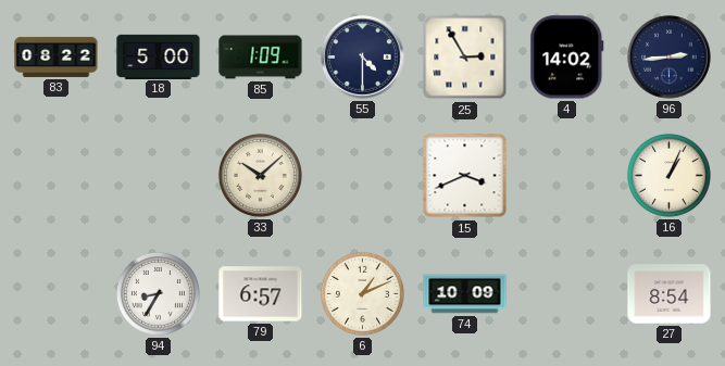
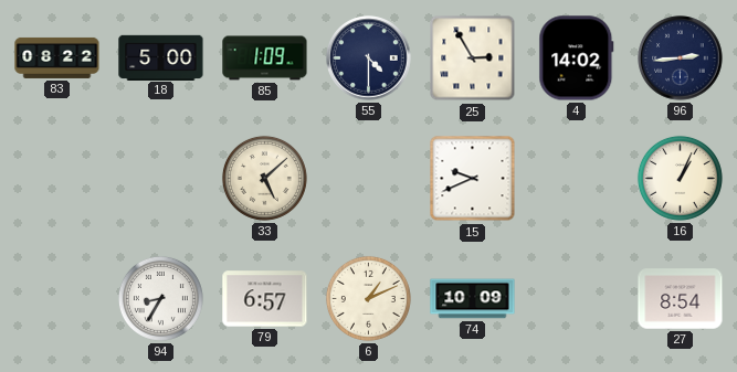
33: 10:08 -> 5:08
15: 3:41 -> 9:41
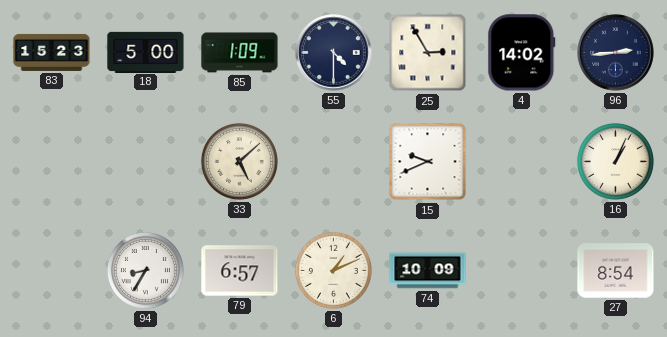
83: 08:22 -> 15:23
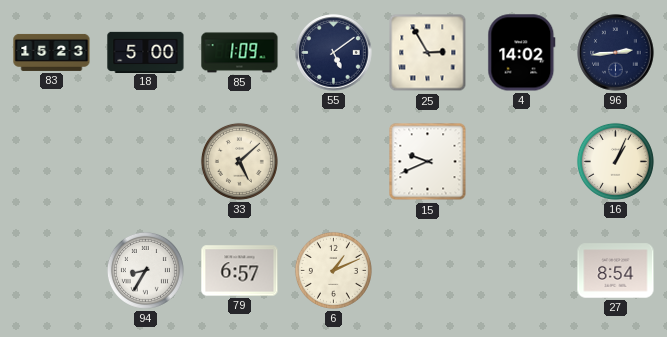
55: 4:30 -> 5:09
74: 10:09 -> none
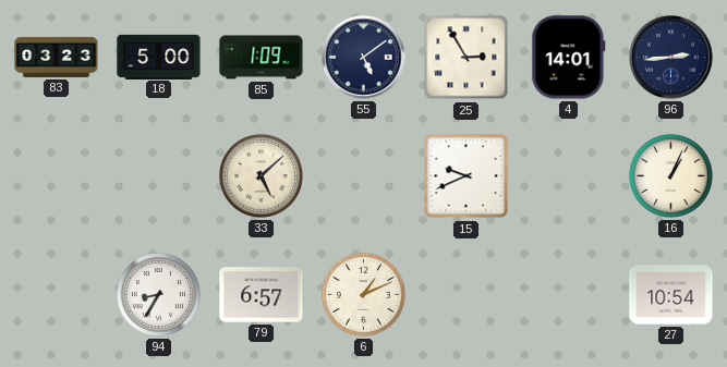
83: 15:23 -> 03:23
4: 14:02 -> 14:01
27: 8:54 -> 10:54
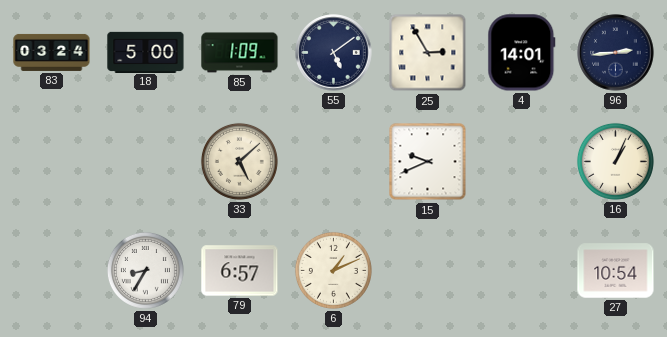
83: 03:23 -> 03:24
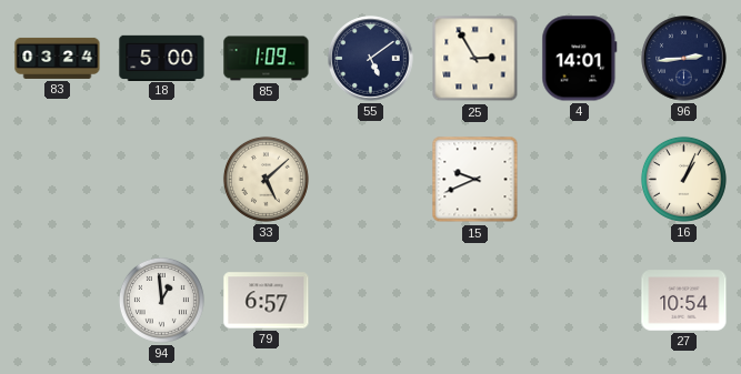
94: 8:35 -> 12:59
6: 1:11 -> none
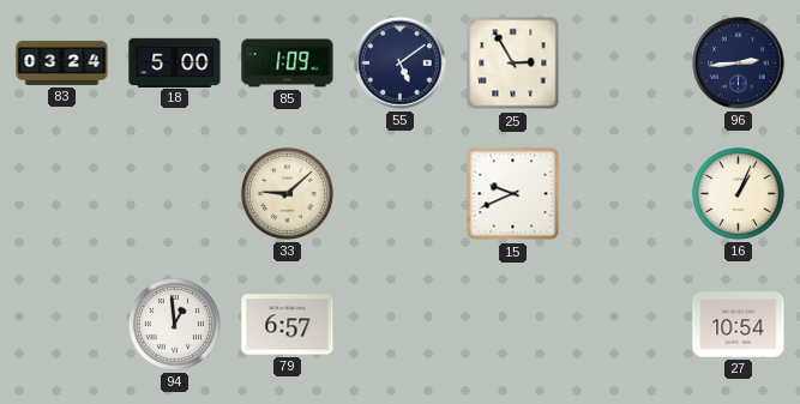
4: 14:01 -> none
33: 5:08 -> 9:08
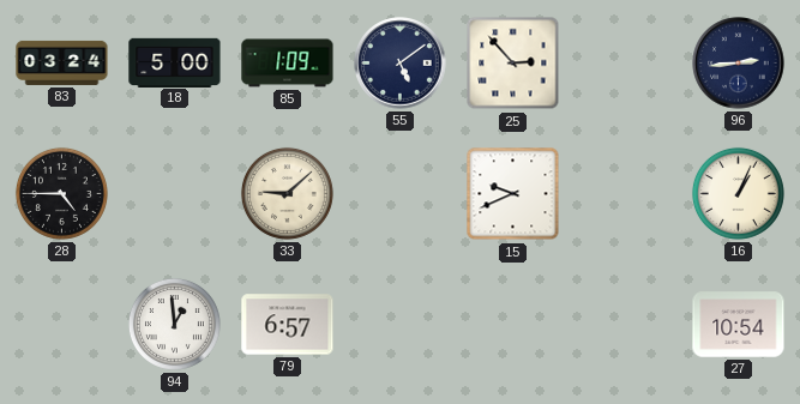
25: 2:55 -> 2:53
28: none -> 4:45
